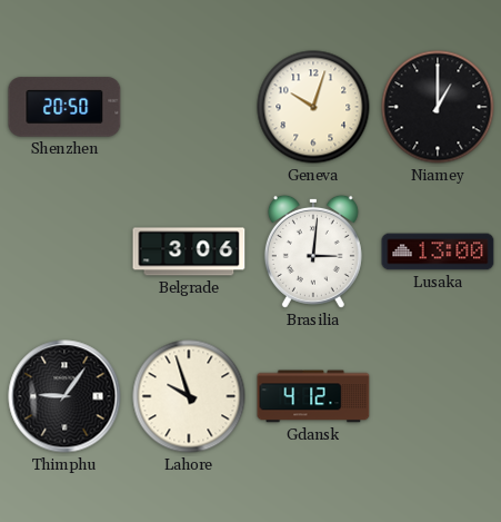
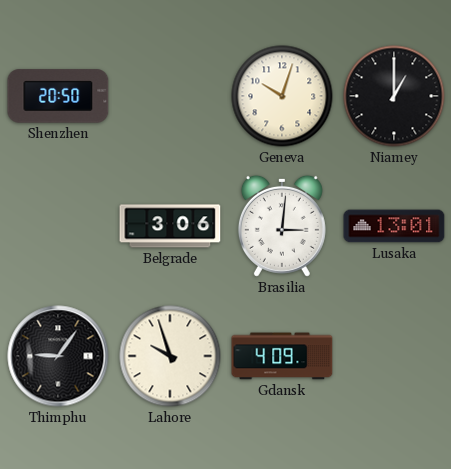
Lusaka: 13:00 -> 13:01
Gdansk: 4:12 -> 4:09
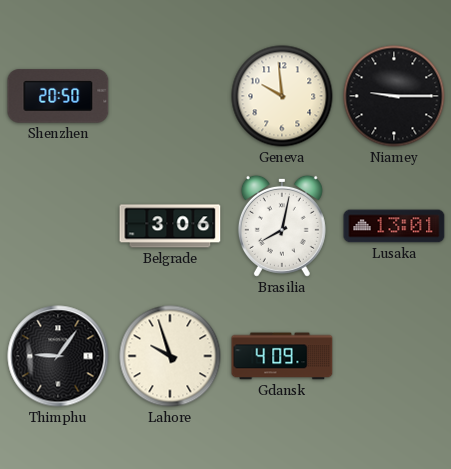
Geneva: 10:03 -> 9:59
Niamey: 1:00 -> 9:15
Brasilia: 3:01 -> 8:02
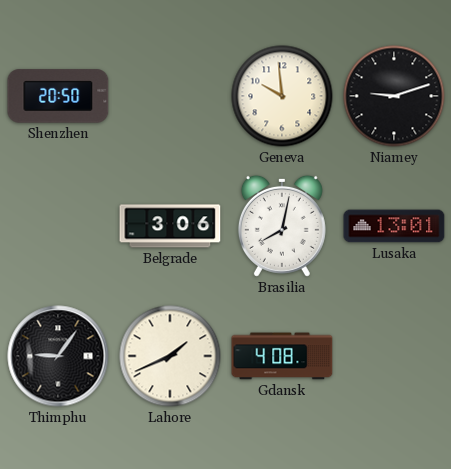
Niamey: 9:15 -> 9:12
Lahore: 9:57 -> 1:41
Gdansk: 4:09 -> 4:08
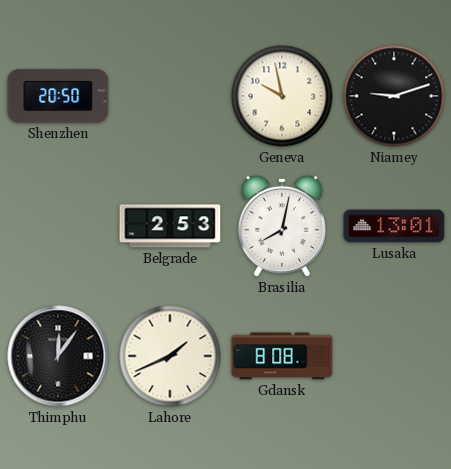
Geneva: 9:59 -> 9:58
Belgrade: 3:06 -> 2:53
Thimphu: 9:06 -> 12:06
Gdansk: 4:08 -> 8:08
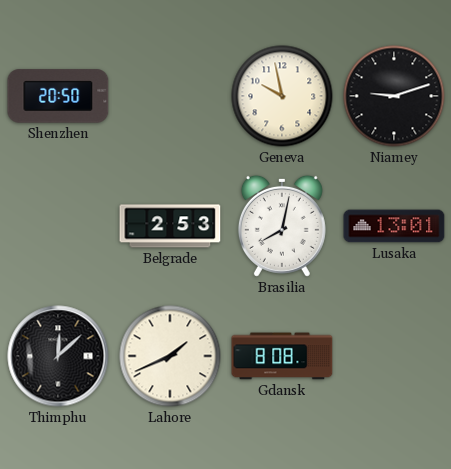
Thimphu: 12:06 -> 12:08
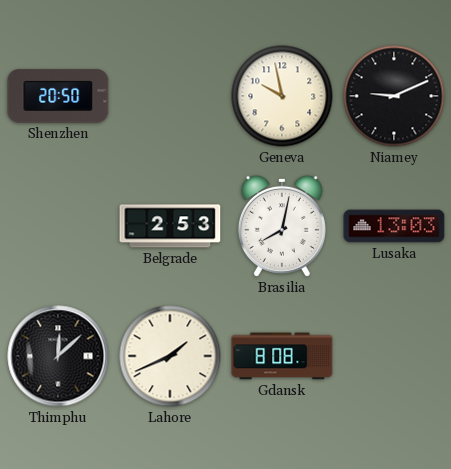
Niamey: 9:12 -> 9:11
Lusaka: 13:01 -> 13:03
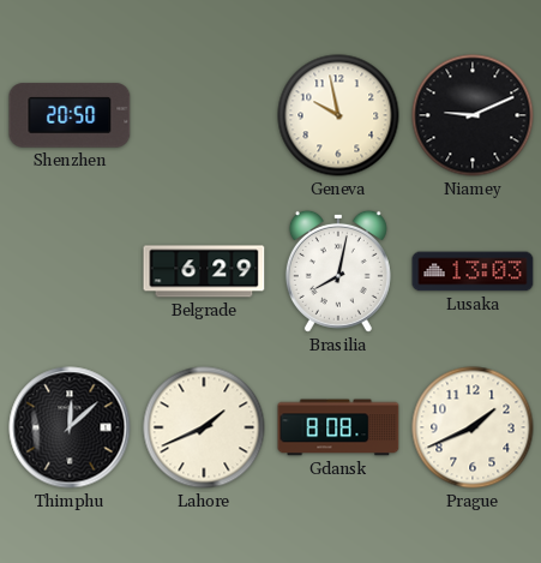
Belgrade: 2:53 -> 6:29
Prague: none -> 1:41
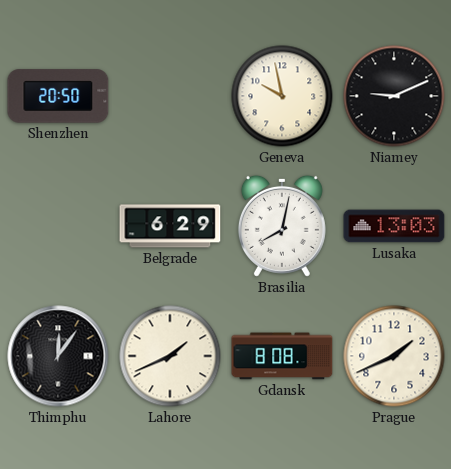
Thimphu: 12:08 -> 12:06
